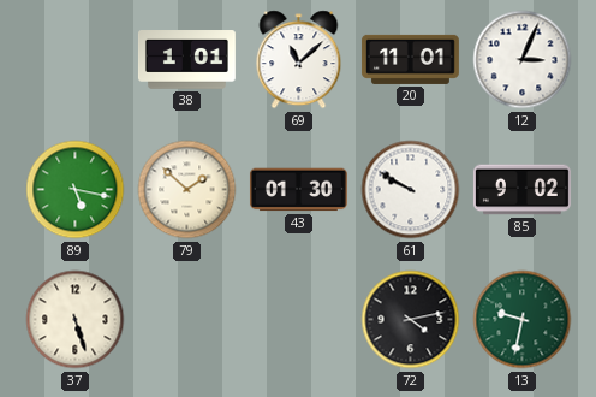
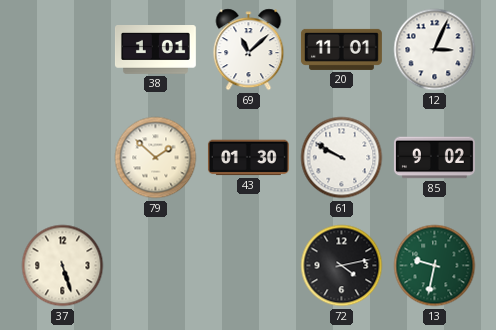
89: 5:17 -> none
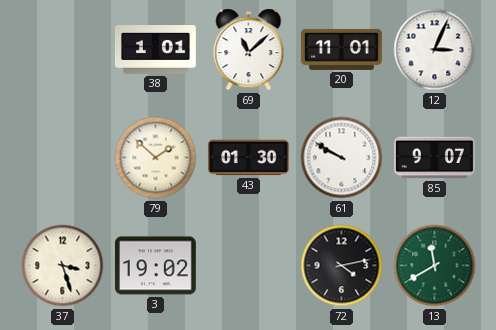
85: 9:02 -> 9:07
37: 5:27 -> 3:27
3: none -> 19:02
13: 9:32 -> 11:40
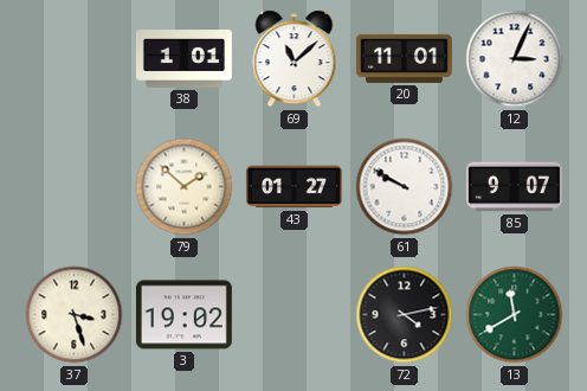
43: 01:30 -> 01:27
